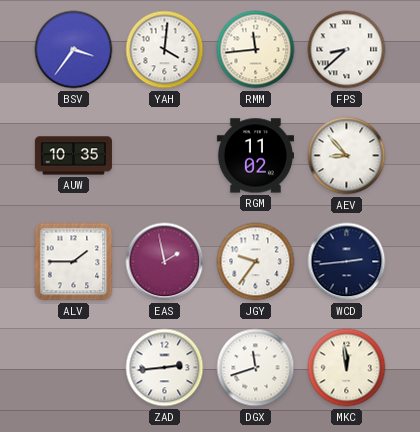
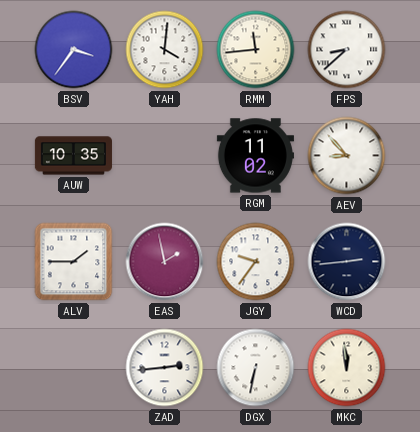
DGX: 11:42 -> 6:32
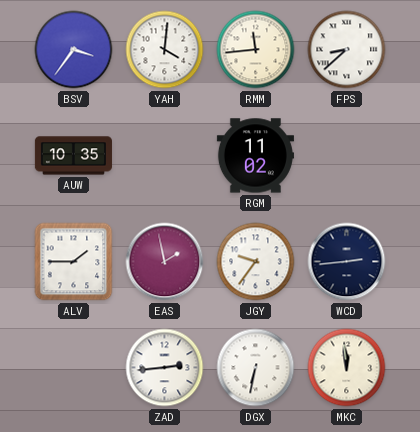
AEV: 8:53 -> none
